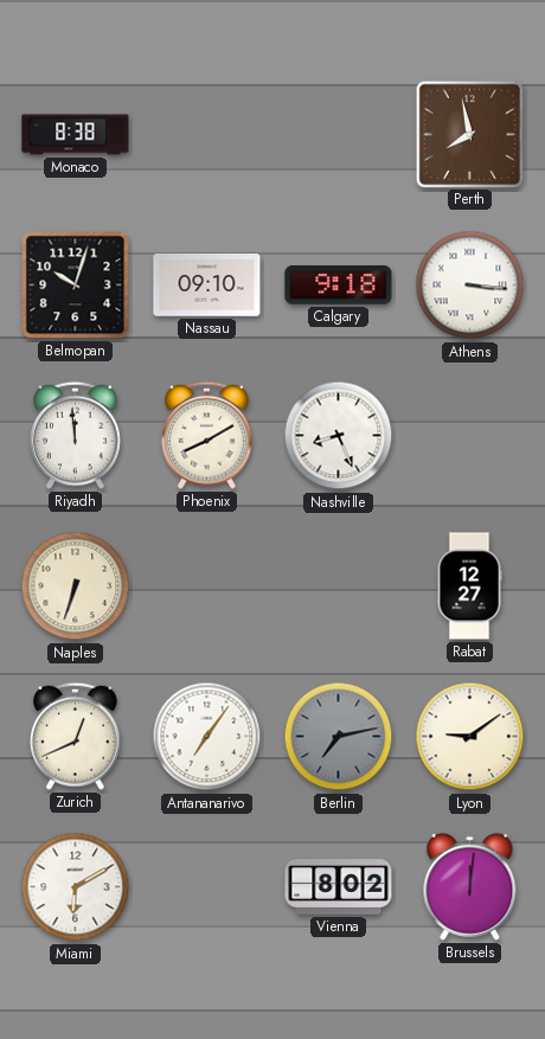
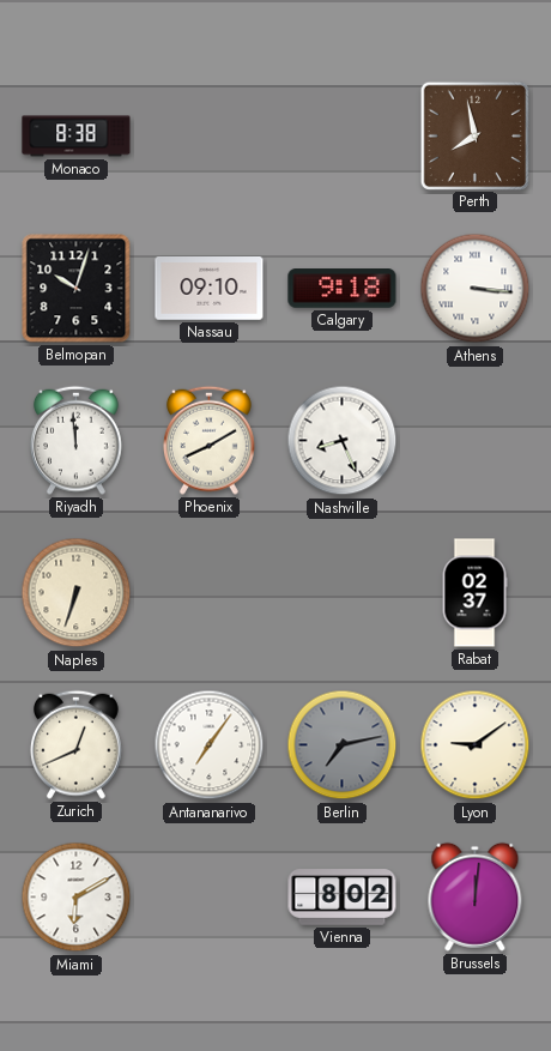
Rabat: 12:27 -> 02:37
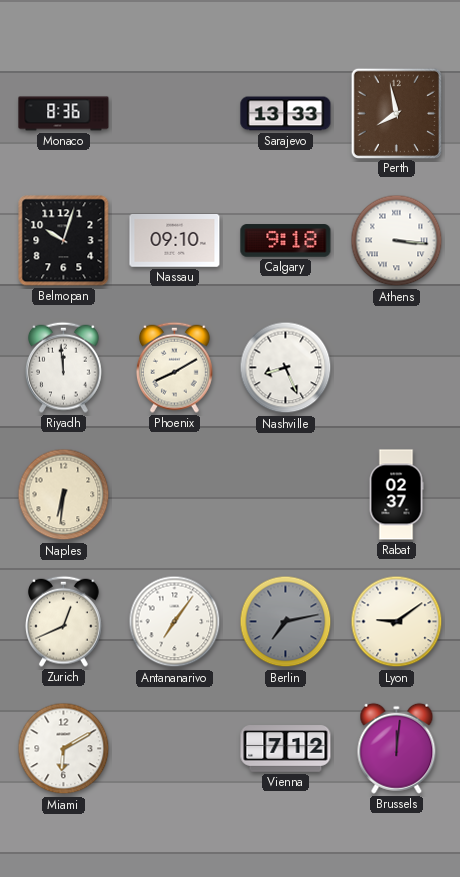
Monaco: 8:38 -> 8:36
Sarajevo: none -> 13:33
Naples: 6:33 -> 6:31
Vienna: 8:02 -> 7:12
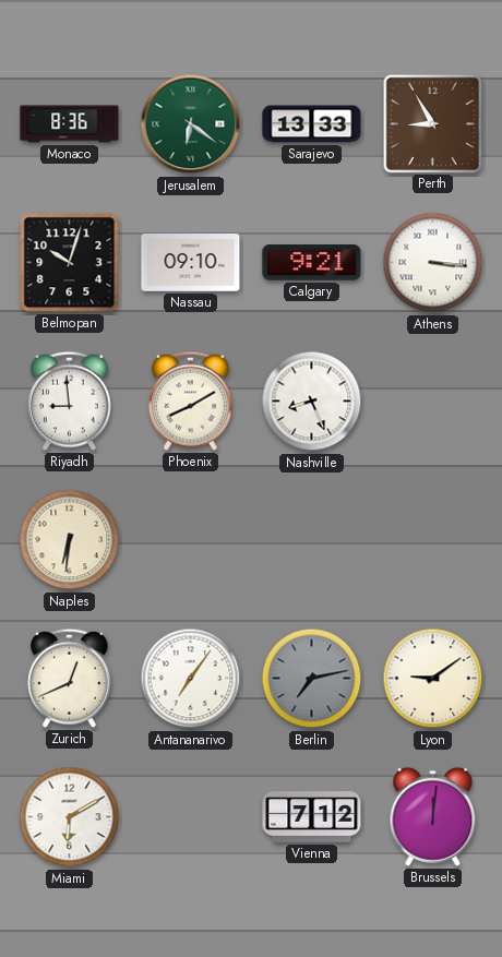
Jerusalem: none -> 6:21
Perth: 7:58 -> 8:55
Calgary: 9:18 -> 9:21
Riyadh: 11:59 -> 8:59
Rabat: 02:37 -> none
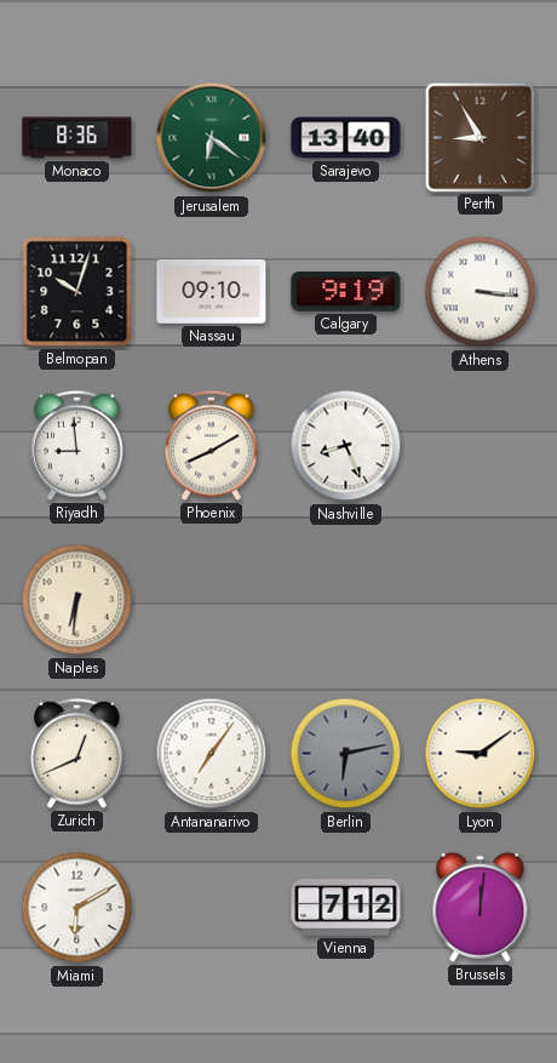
Sarajevo: 13:33 -> 13:40
Calgary: 9:21 -> 9:19
Berlin: 7:13 -> 6:13
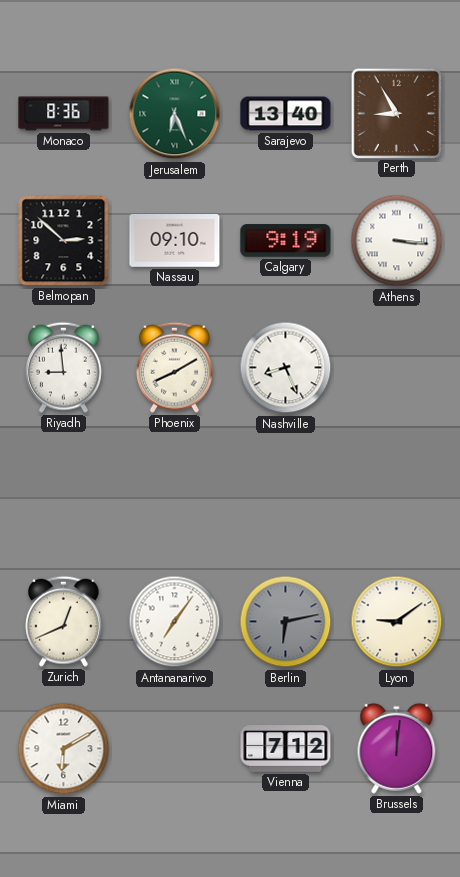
Jerusalem: 6:21 -> 6:26
Belmopan: 10:03 -> 2:52
Naples: 6:31 -> none
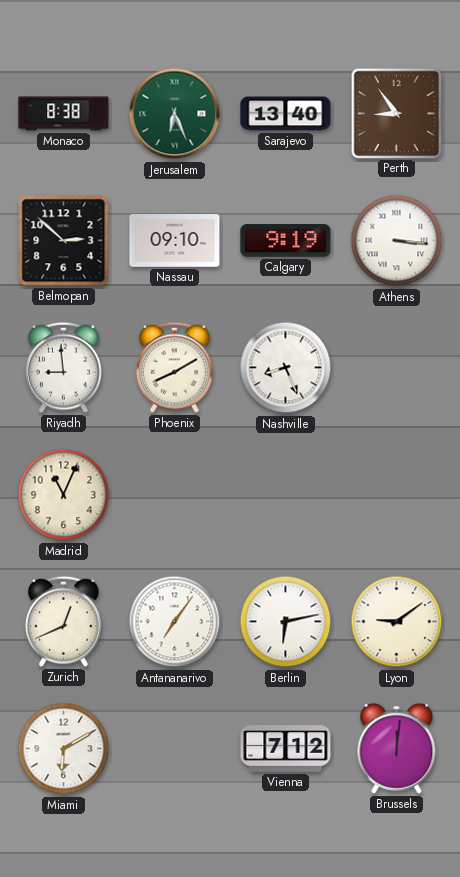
Monaco: 8:36 -> 8:38
Perth: 8:55 -> 8:54
Madrid: none -> 11:04
Berlin dial: grey -> white
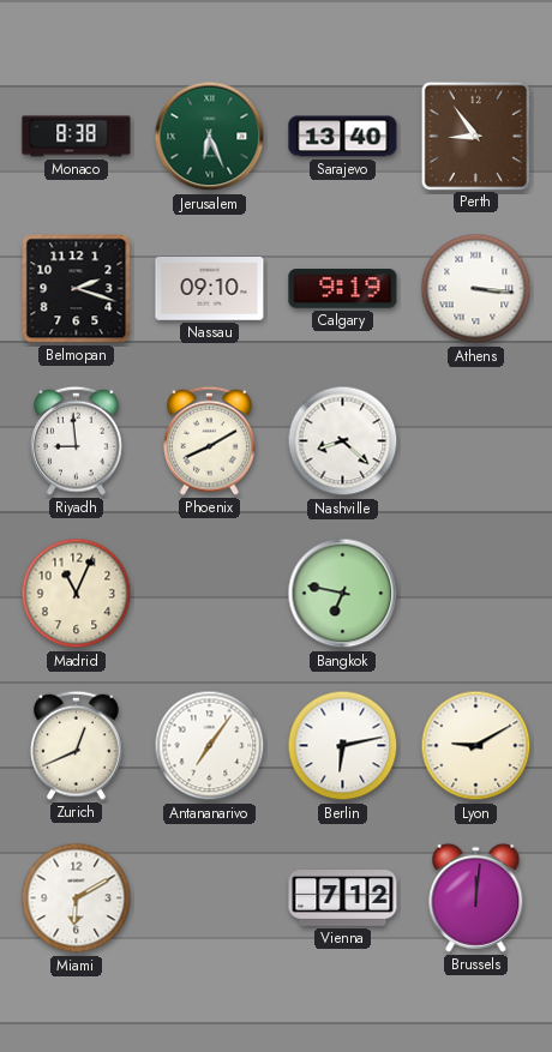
Belmopan: 2:52 -> 2:18
Nashville: 8:26 -> 8:22
Bangkok: none -> 6:47
Lyon: 9:09 -> 9:10
